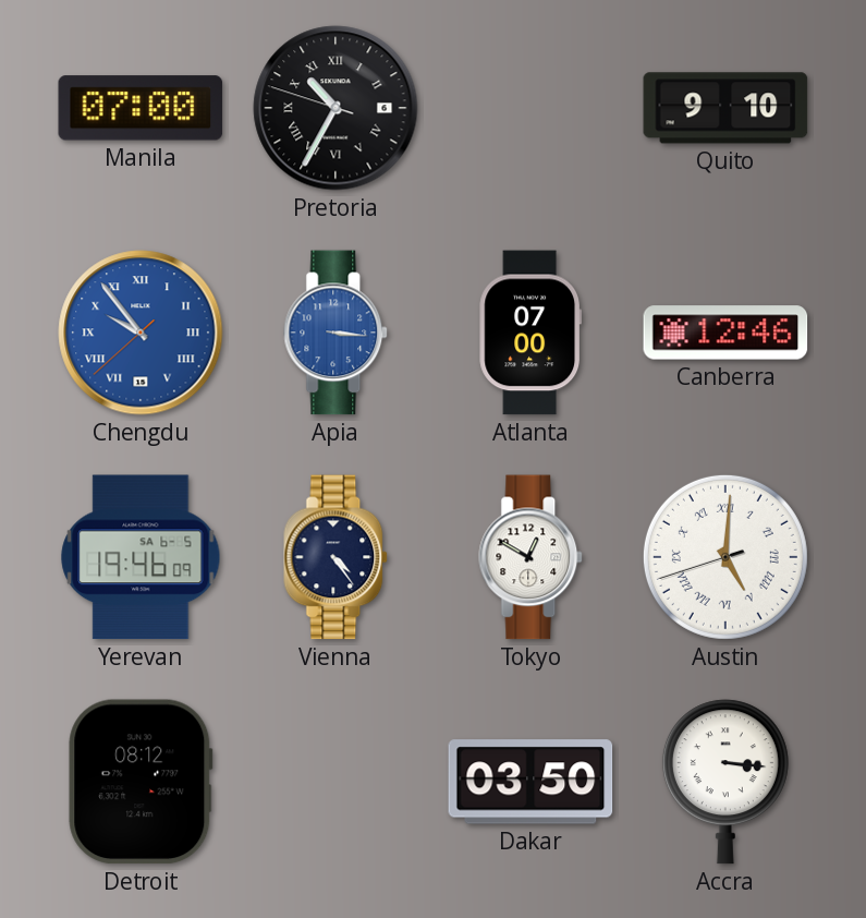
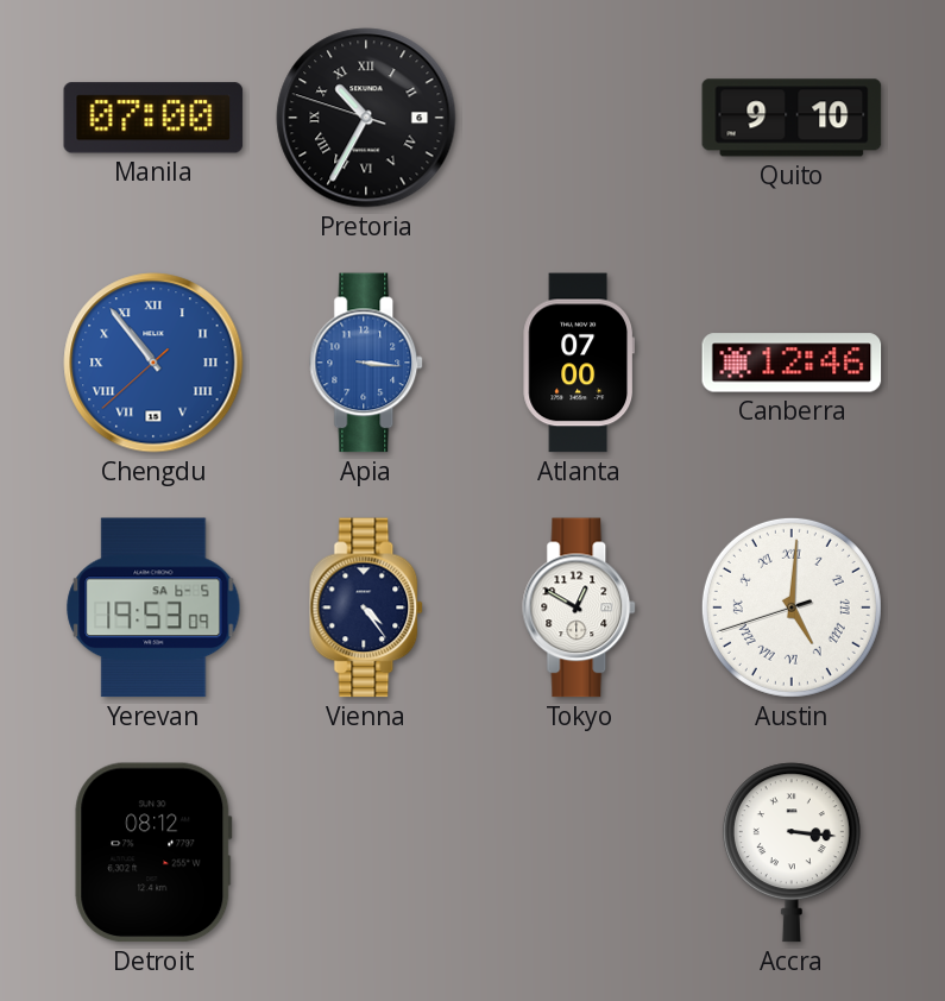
Chengdu: 9:53 -> 10:53
Yerevan: 19:46 -> 19:53
Dakar: 03:50 -> none
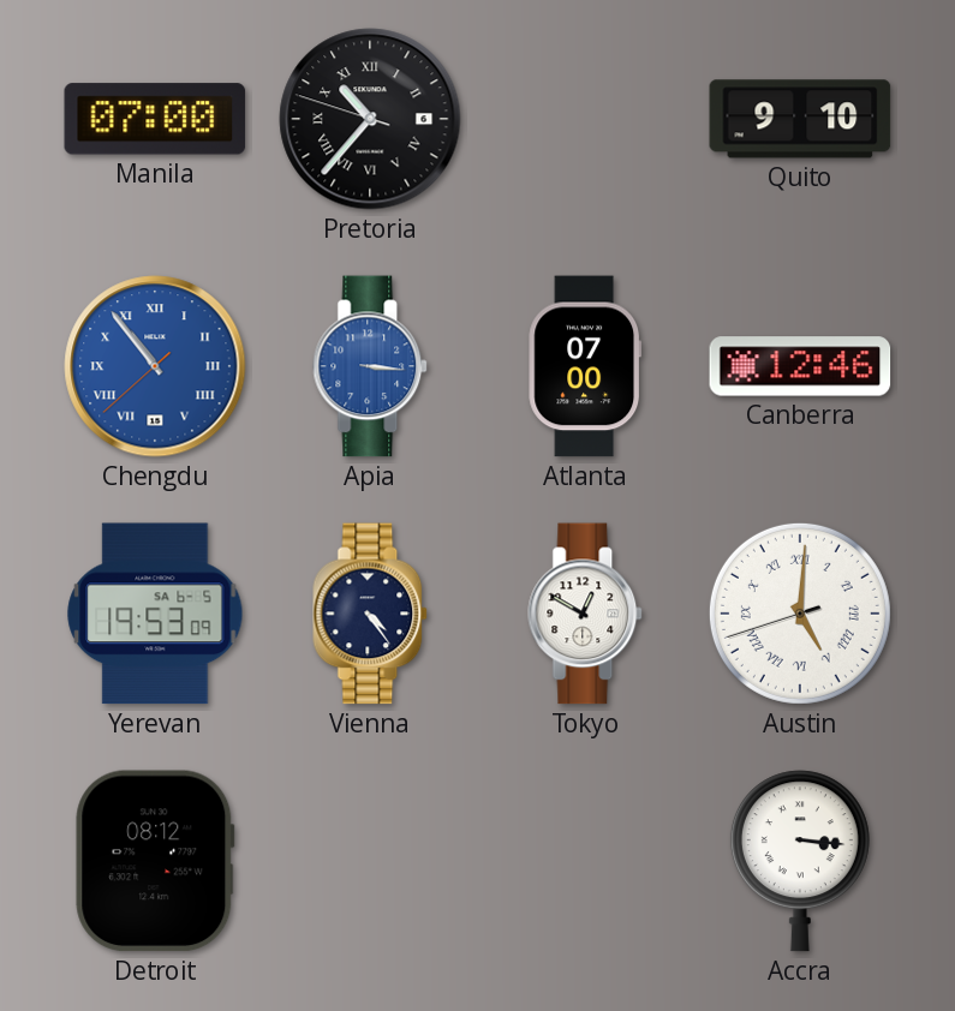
Pretoria: 10:34 -> 10:36
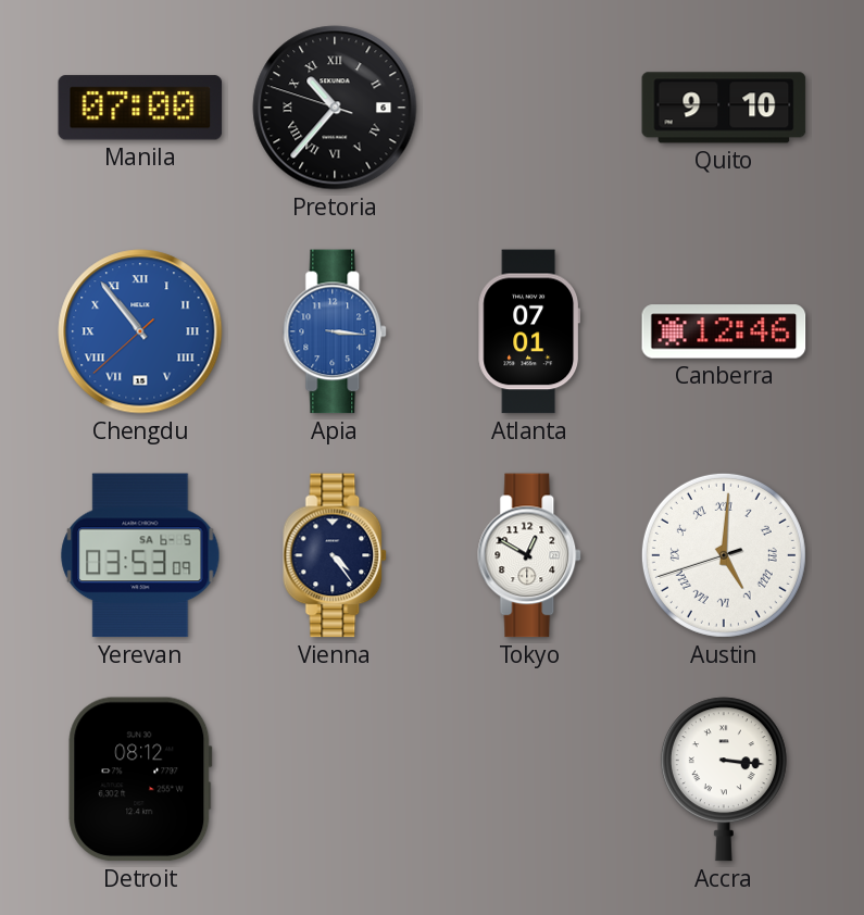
Atlanta: 07:00 -> 07:01
Yerevan: 19:53 -> 03:53
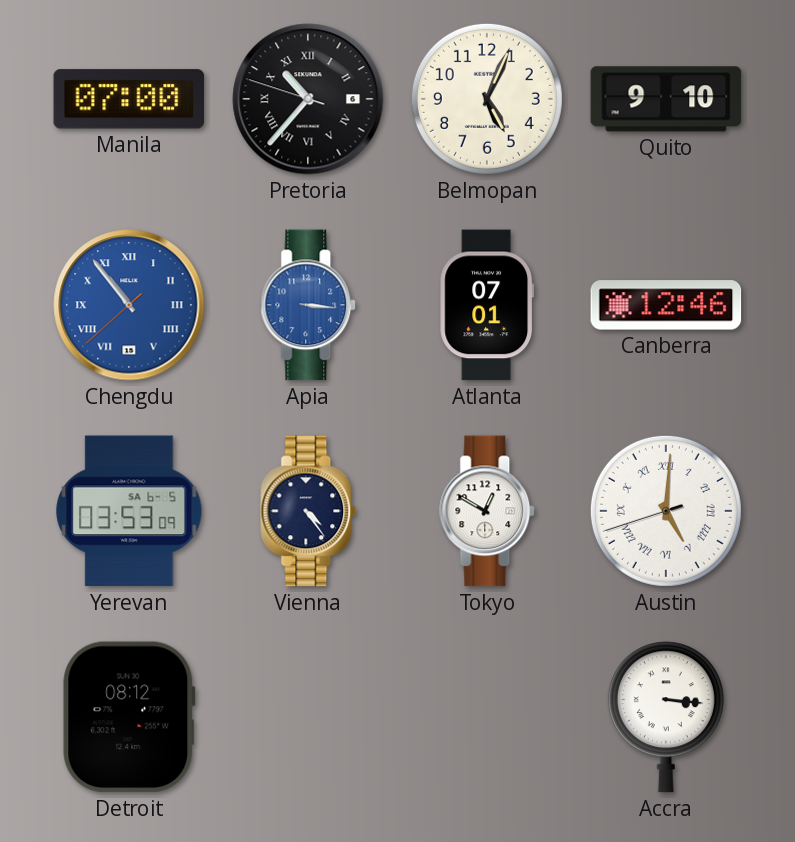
Belmopan: none -> 5:04
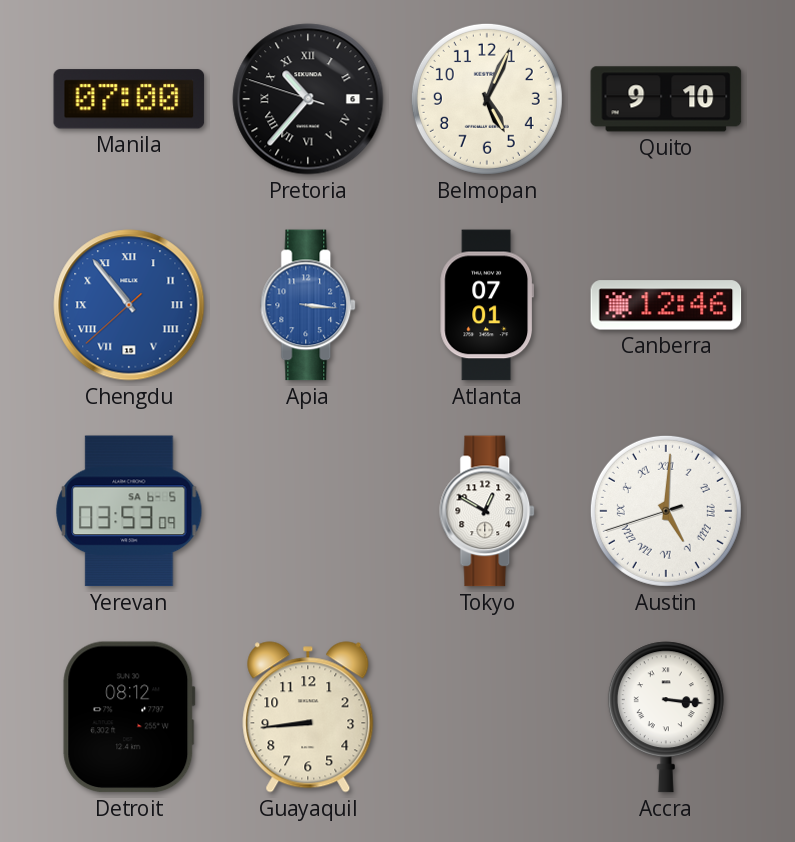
Vienna: 4:24 -> none
Guayaquil: none -> 8:44
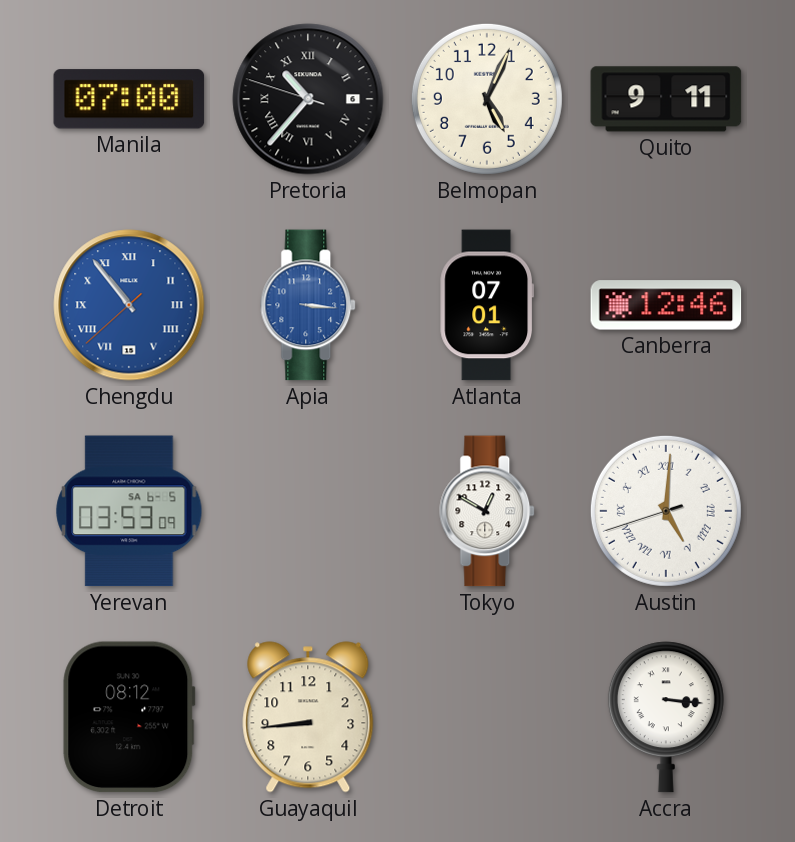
Quito: 9:10 -> 9:11
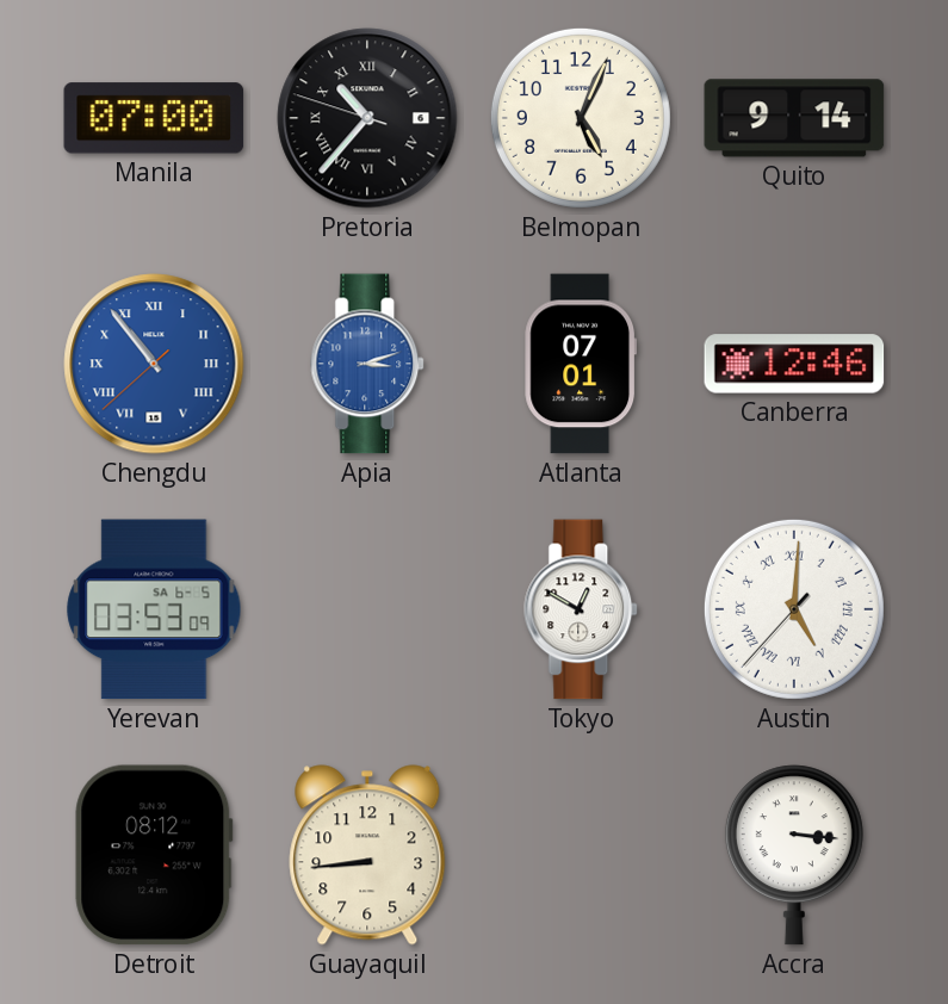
Quito: 9:11 -> 9:14
Apia: 3:16 -> 3:12
Austin: 5:00:42 -> 5:00:37
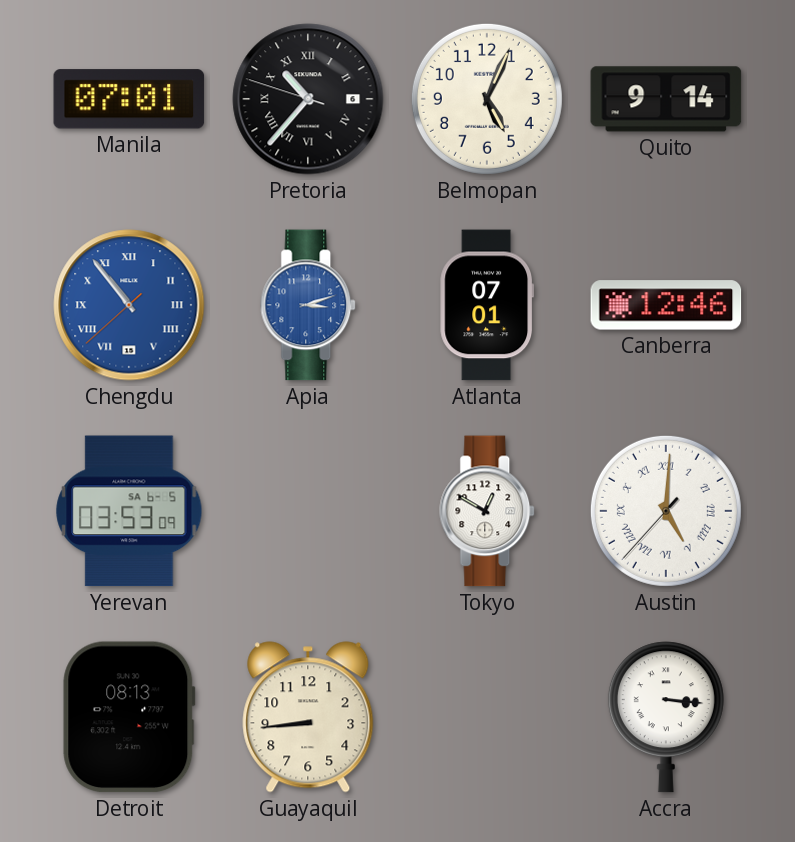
Manila: 07:00 -> 07:01
Detroit: 08:12 -> 08:13
